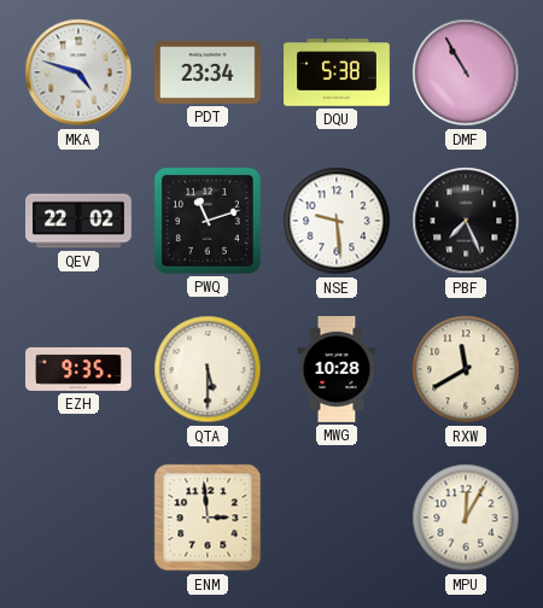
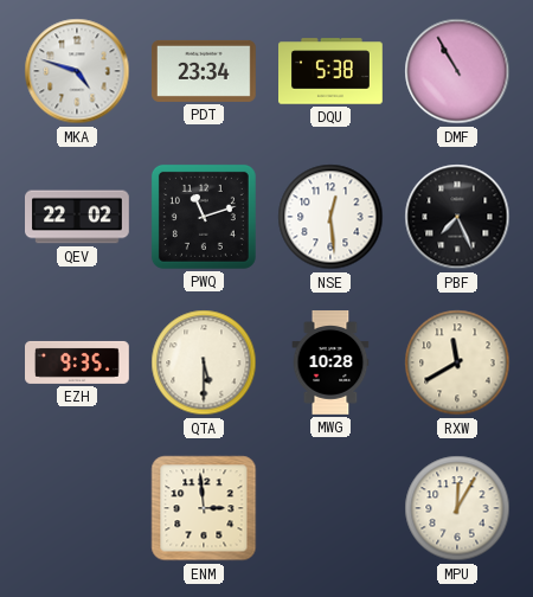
NSE: 9:29 -> 12:29
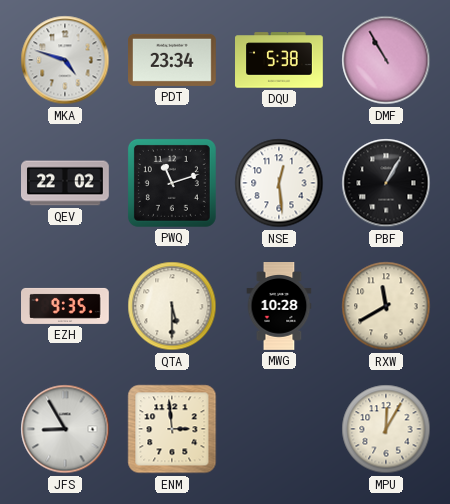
PBF: 7:26 -> 1:05
JFS: none -> 8:55
